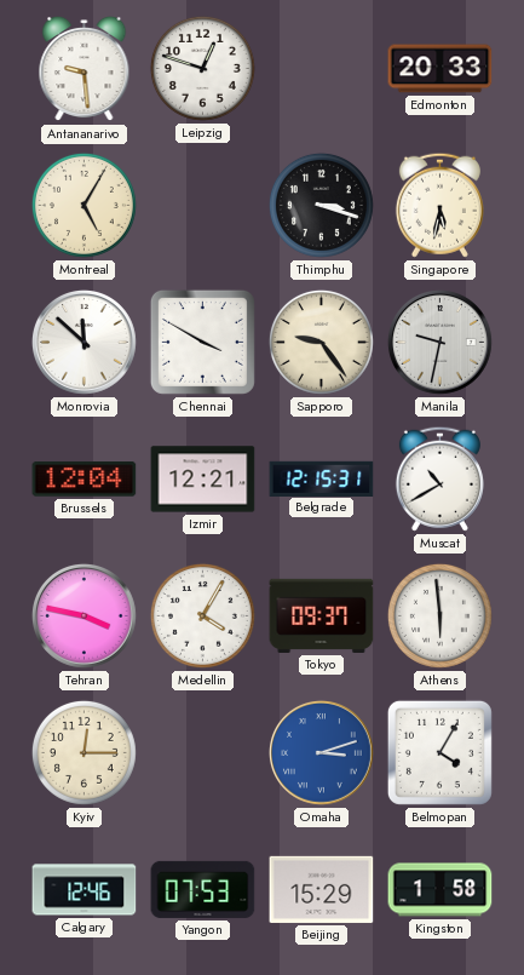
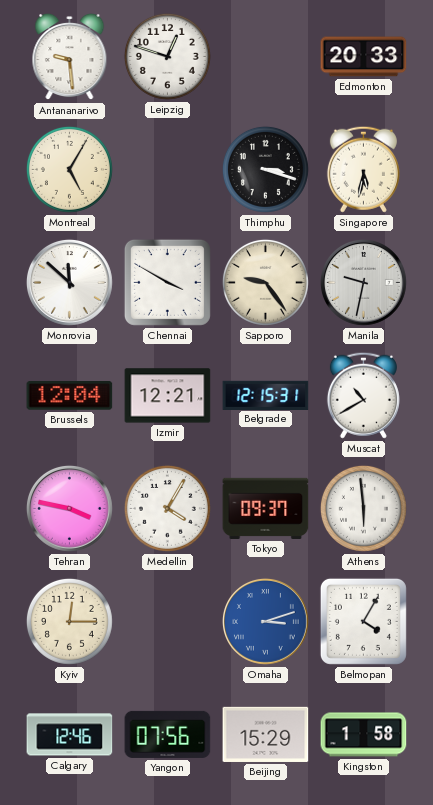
Yangon: 07:53 -> 07:56
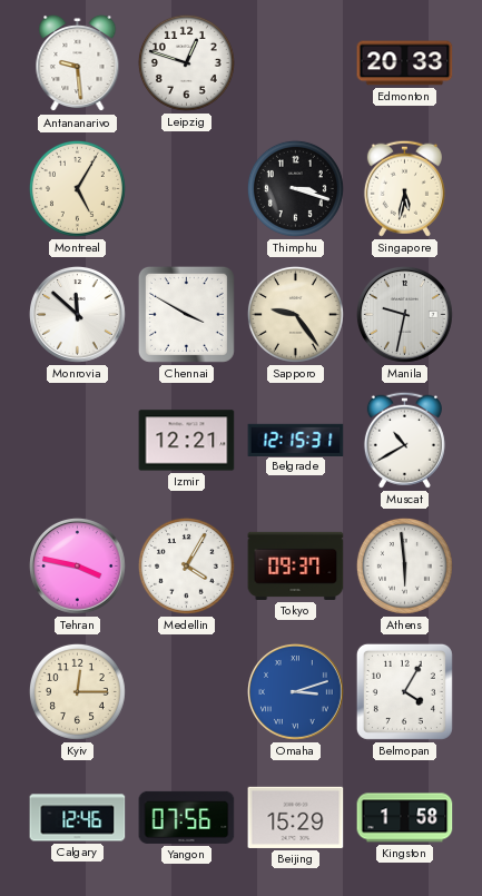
Brussels: 12:04 -> none
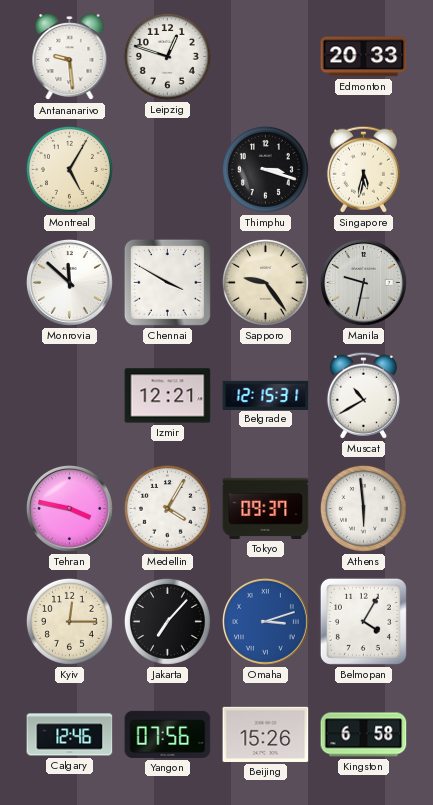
Jakarta: none -> 7:07
Beijing: 15:29 -> 15:26
Kingston: 1:58 -> 6:58
